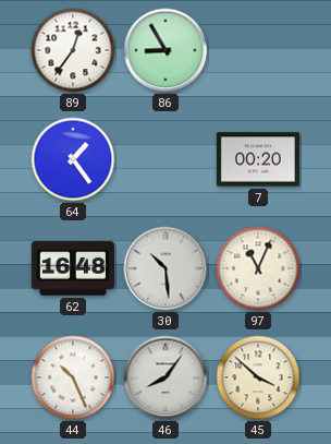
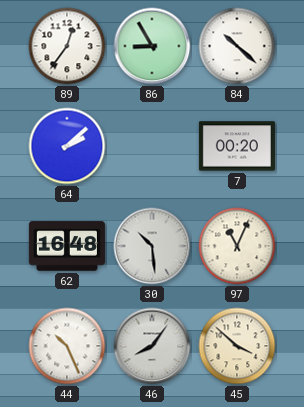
84: none -> 10:22
64: 1:24 -> 2:08
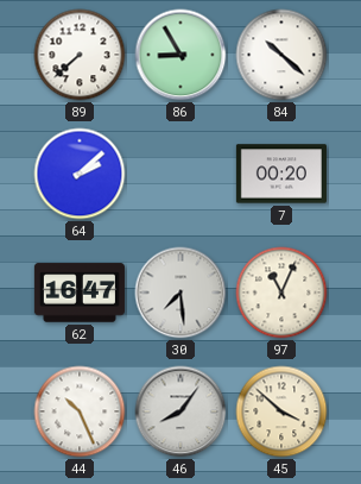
89: 12:36 -> 7:38
62: 16:48 -> 16:47
30: 10:29 -> 7:29
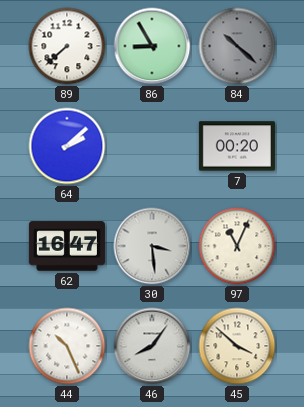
84 dial: white -> grey
30: 7:29 -> 3:29
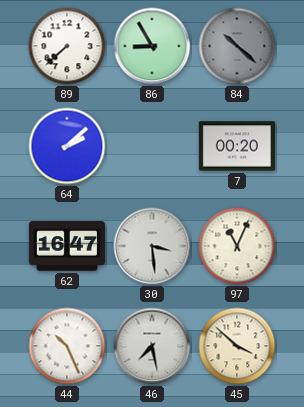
46: 8:06 -> 7:28
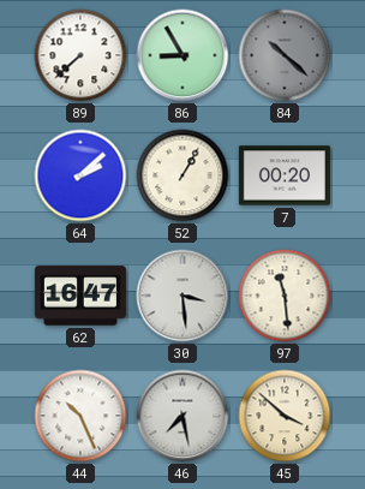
52: none -> 1:05
97: 11:04 -> 11:29
